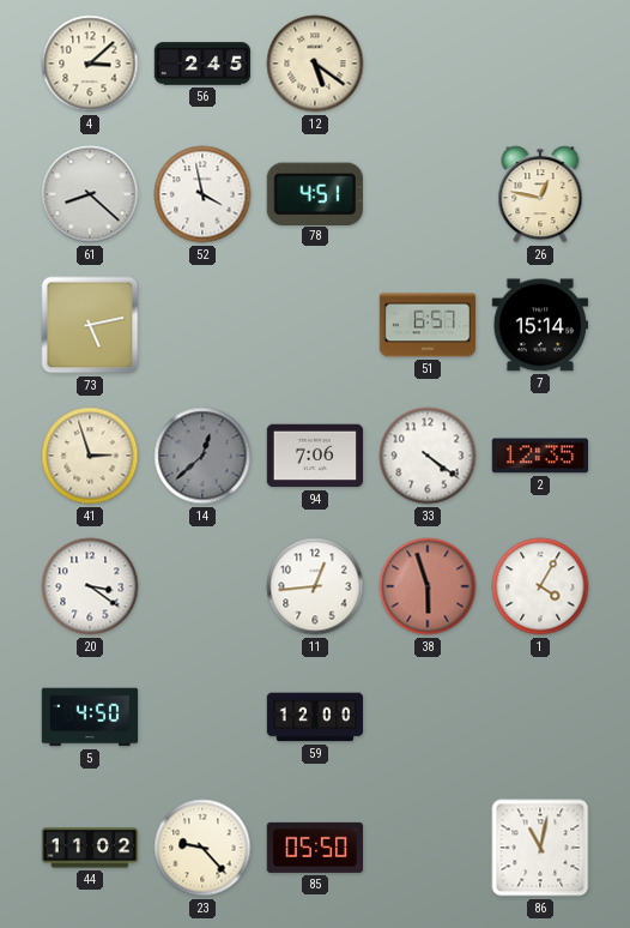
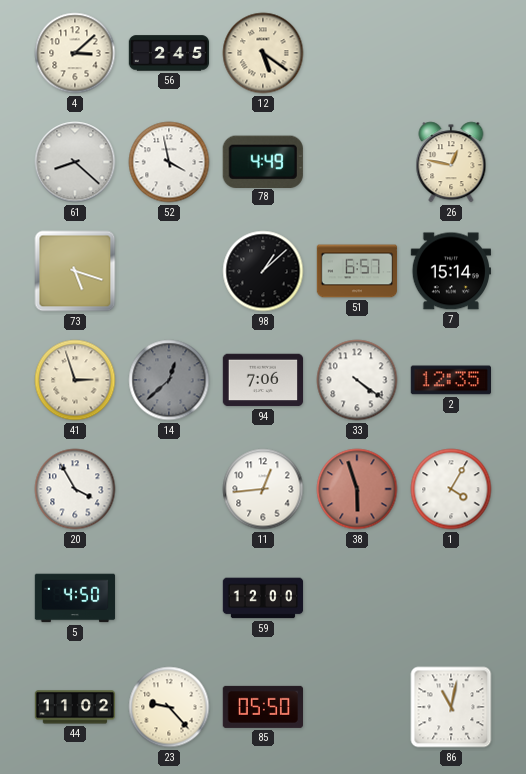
78: 4:51 -> 4:49
73: 5:13 -> 5:18
98: none -> 1:08
20: 3:21 -> 3:55
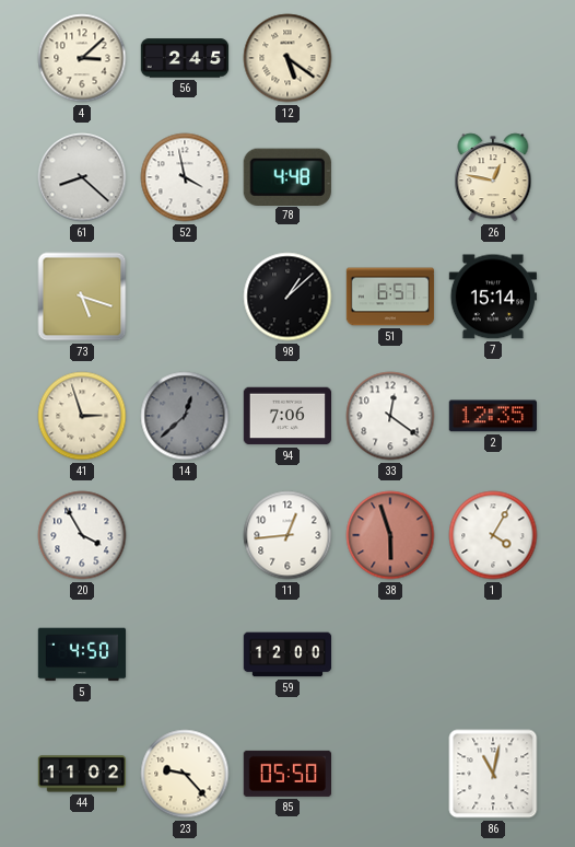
78: 4:49 -> 4:48
33: 4:21 -> 12:21
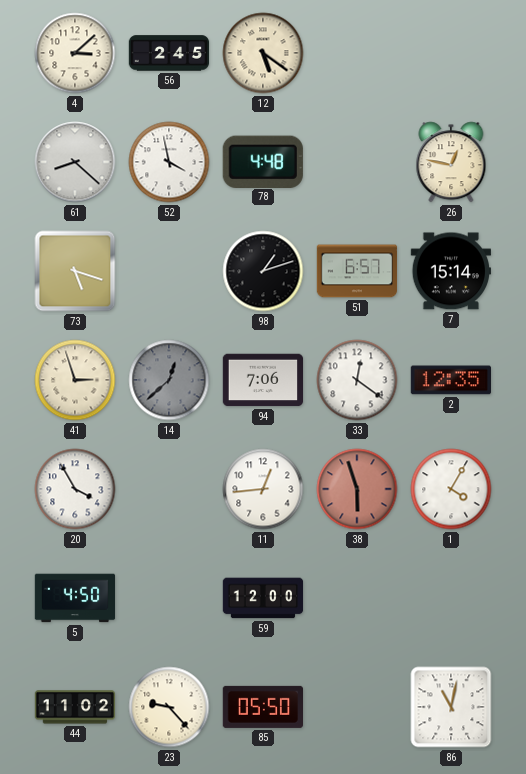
98: 1:08 -> 1:12
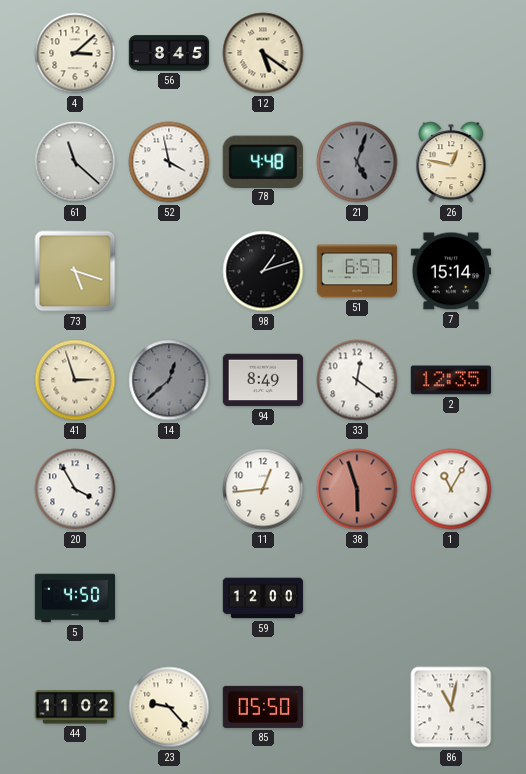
56: 2:45 -> 8:45
61: 8:22 -> 11:22
21: none -> 5:03
94: 7:06 -> 8:49
1: 4:05 -> 11:05
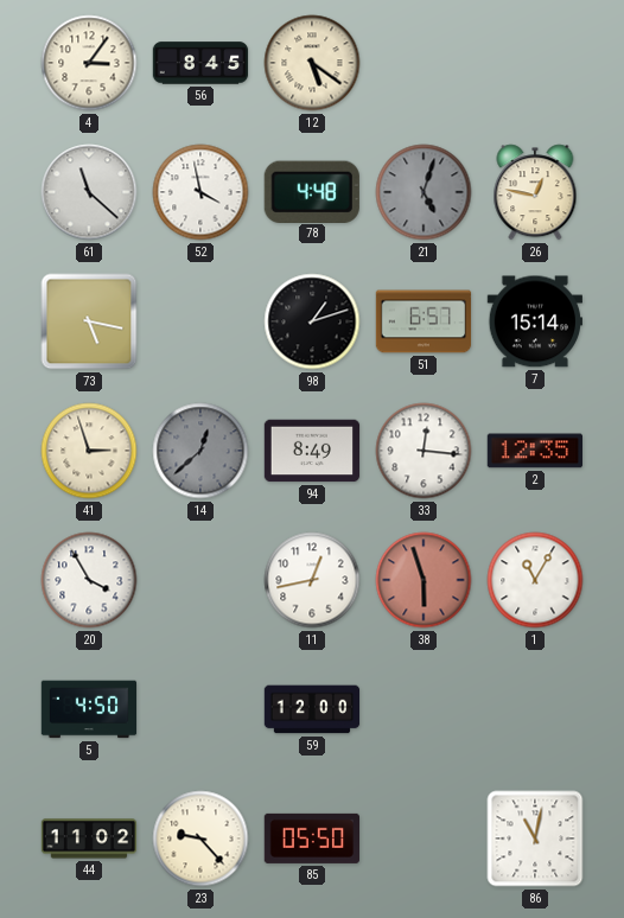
4: 3:08 -> 3:06
73: 5:18 -> 5:17
33: 12:21 -> 12:16
11: 12:44 -> 12:43
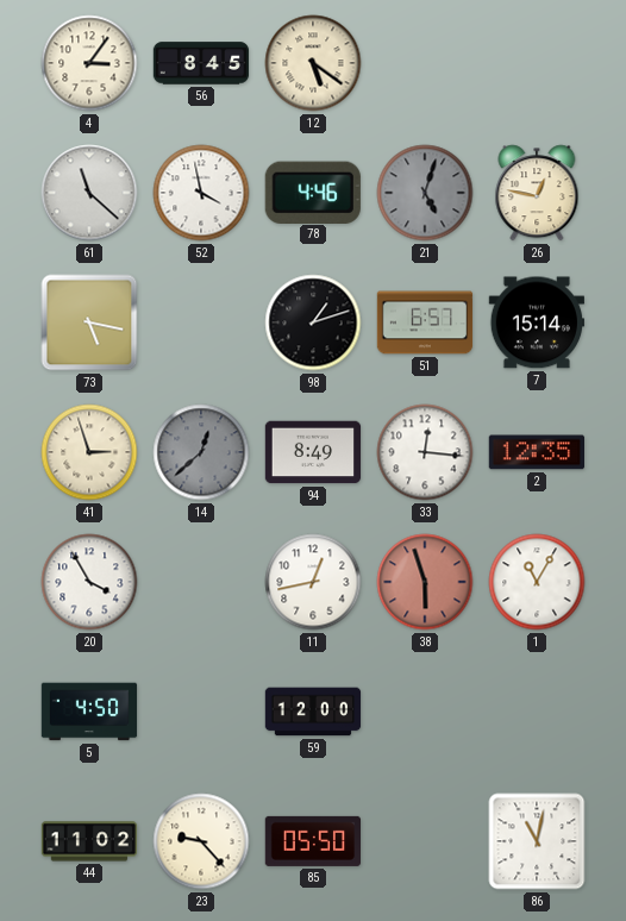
78: 4:48 -> 4:46
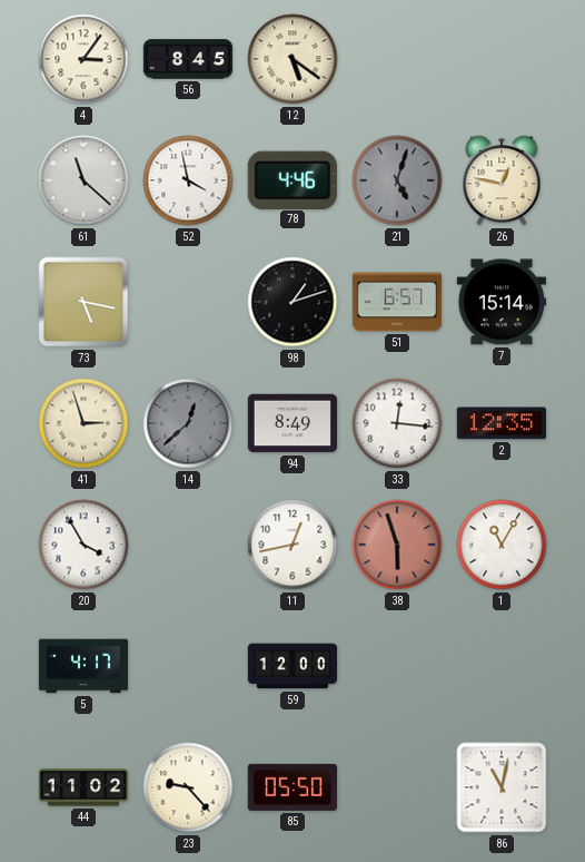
5: 4:50 -> 4:17
